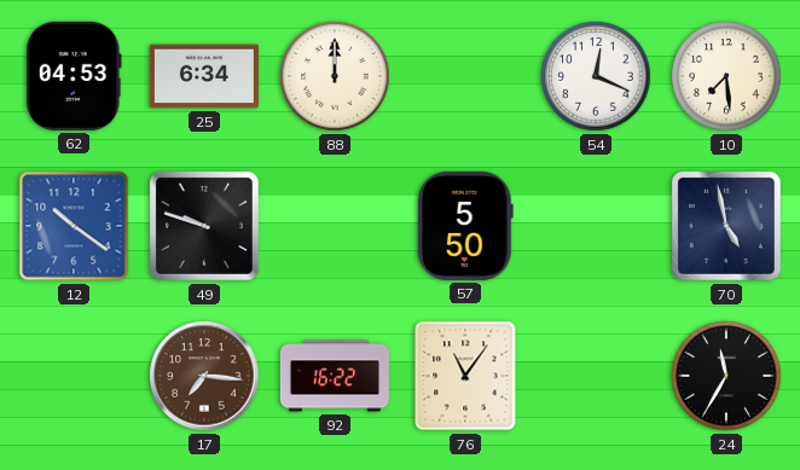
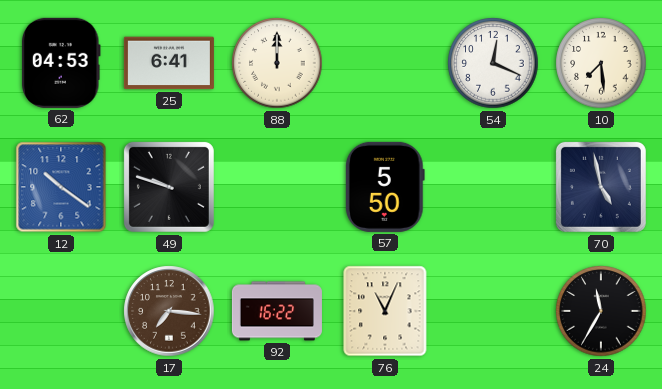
25: 6:34 -> 6:41
76: 11:06 -> 11:04
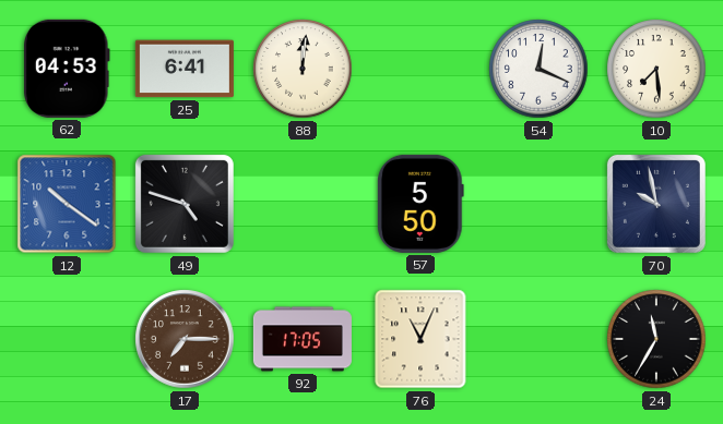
88: 12:00 -> 12:01
49: 9:48 -> 4:48
70: 4:58 -> 9:58
17: 7:16 -> 7:15
92: 16:22 -> 17:05
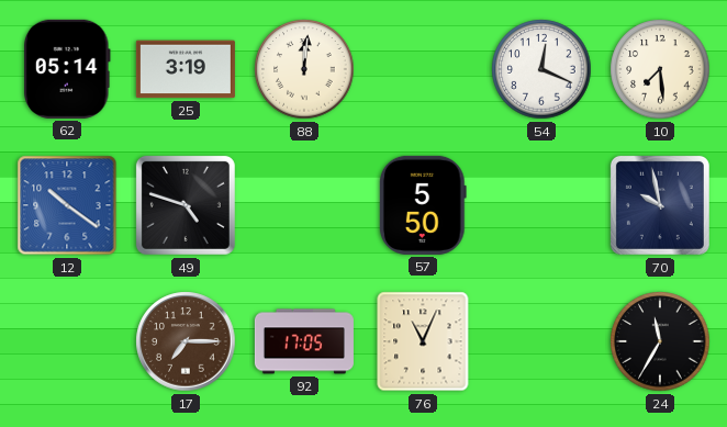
62: 04:53 -> 05:14
25: 6:41 -> 3:19
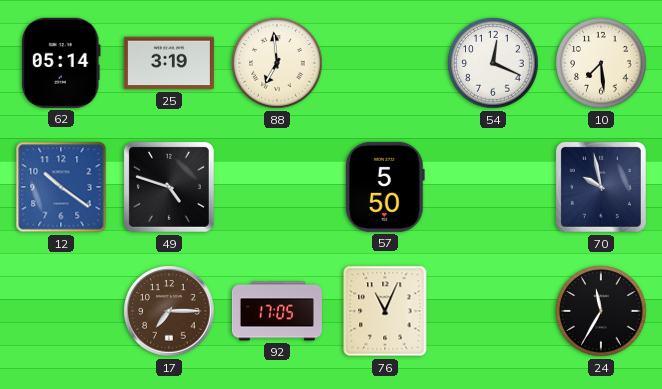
88: 12:01 -> 6:59
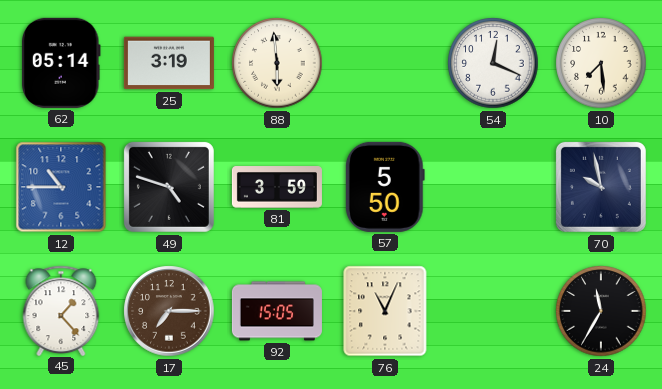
88: 6:59 -> 5:59
12: 10:21 -> 10:45
81: none -> 3:59
45: none -> 1:23
92: 17:05 -> 15:05
